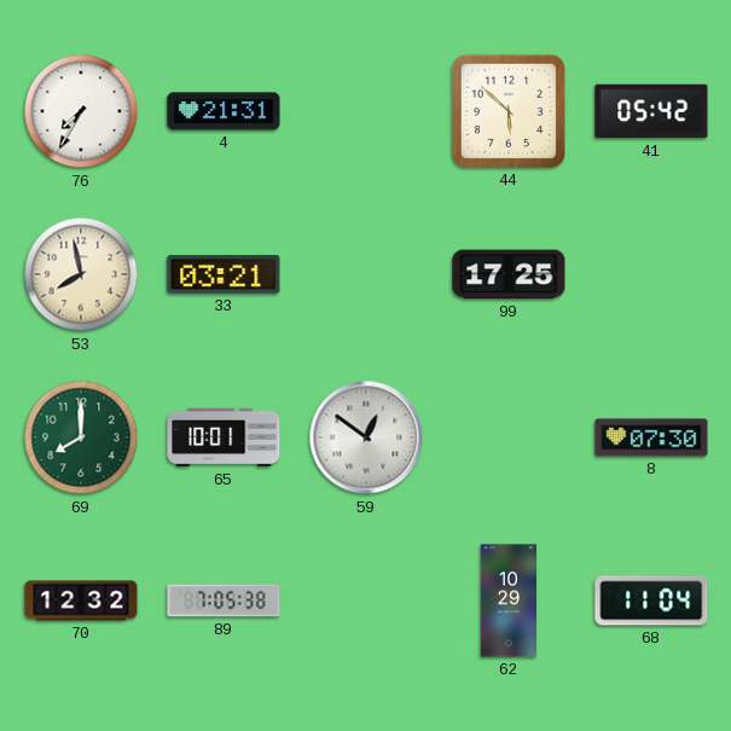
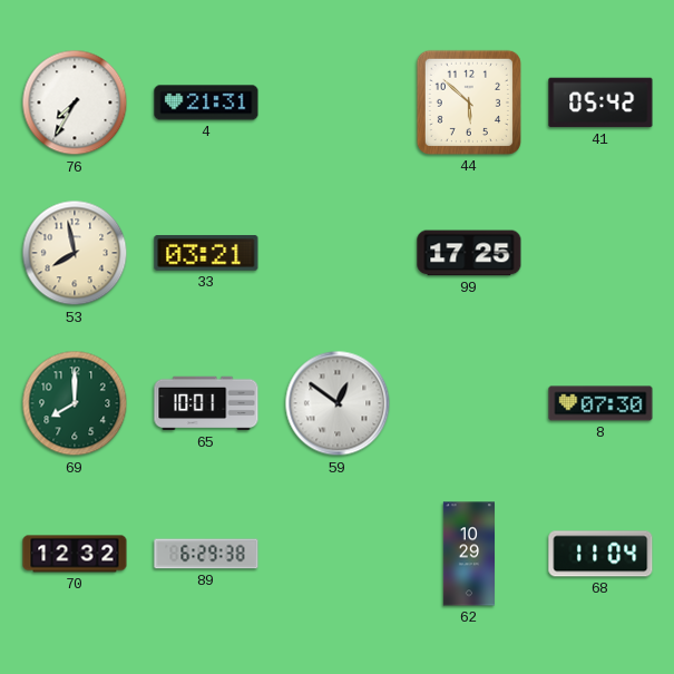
89: 7:05 -> 6:29
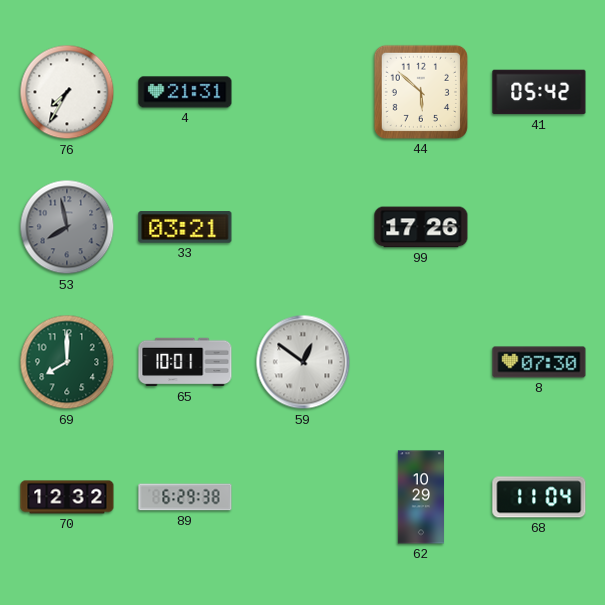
53 dial: cream -> grey
99: 17:25 -> 17:26
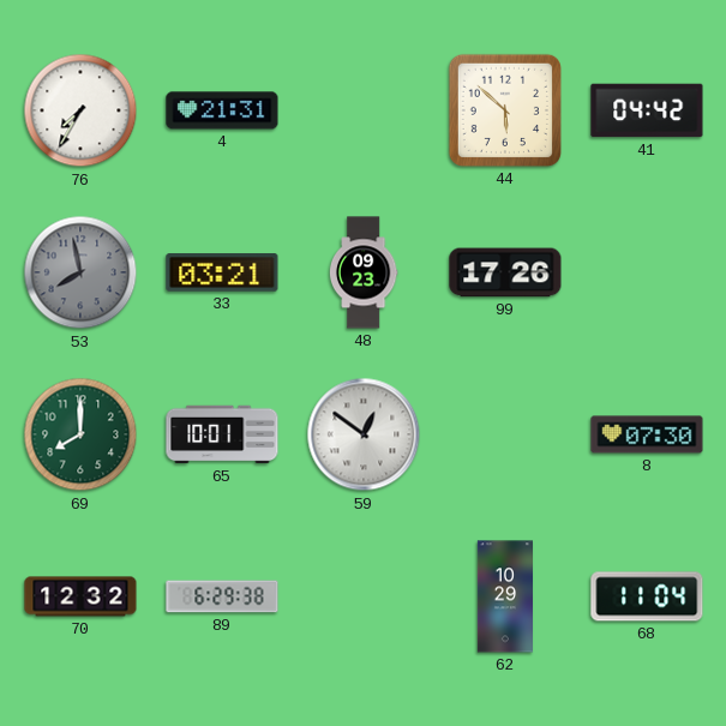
41: 05:42 -> 04:42
48: none -> 09:23
